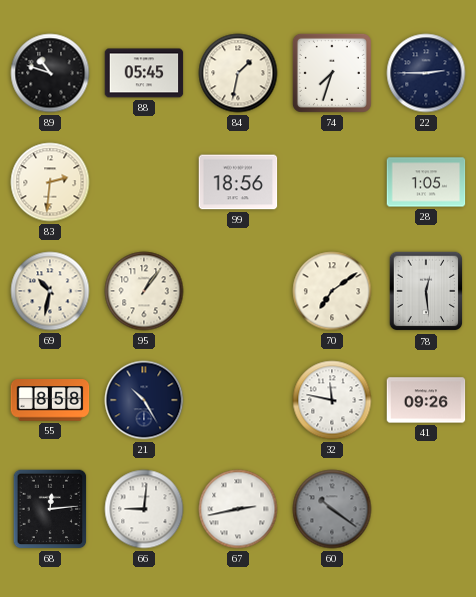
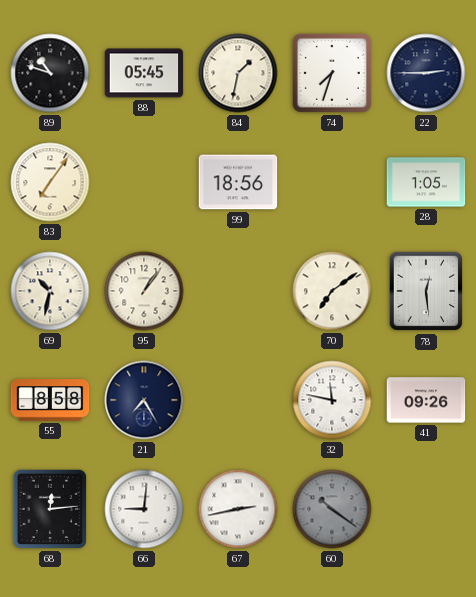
83: 2:31 -> 7:06
21: 10:25 -> 7:25
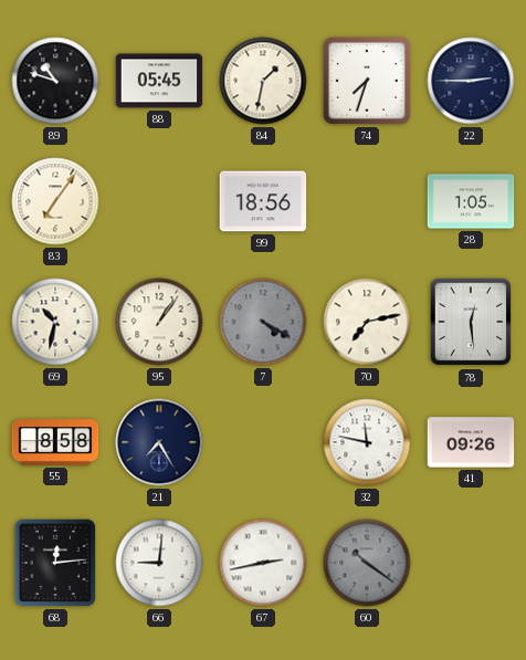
7: none -> 4:20
70: 7:09 -> 7:13
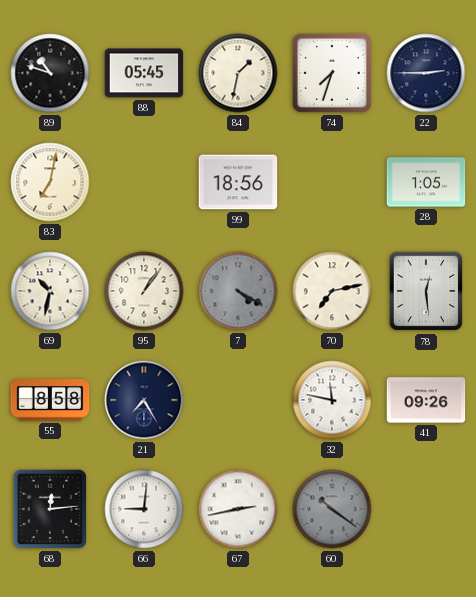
83: 7:06 -> 7:02
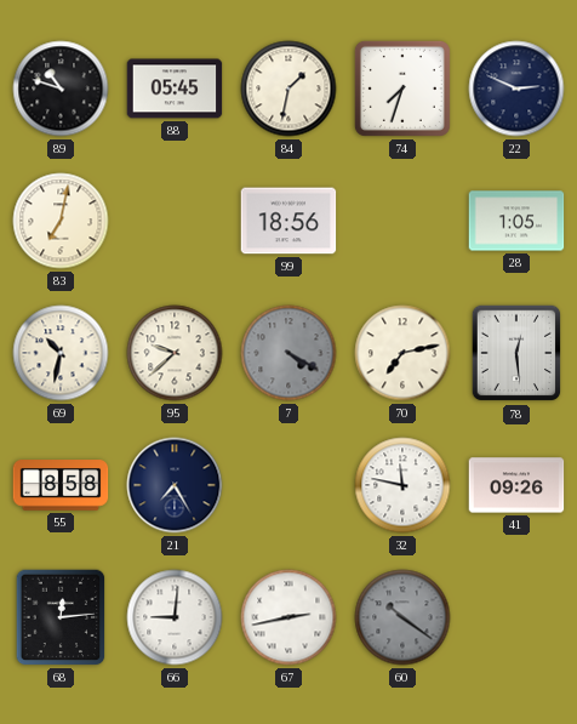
22: 2:45 -> 2:49
95: 1:06 -> 9:38
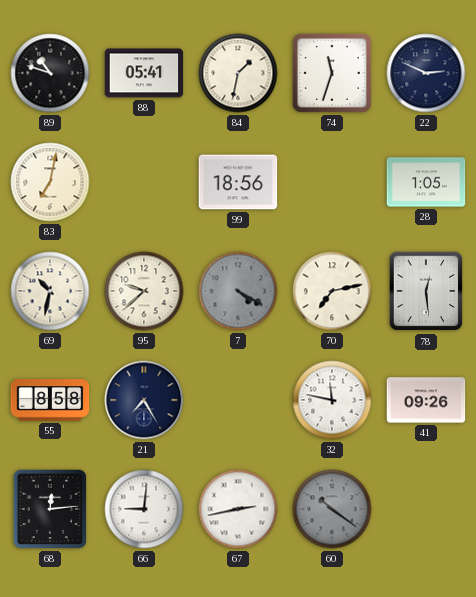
88: 05:45 -> 05:41
74: 7:33 -> 11:33
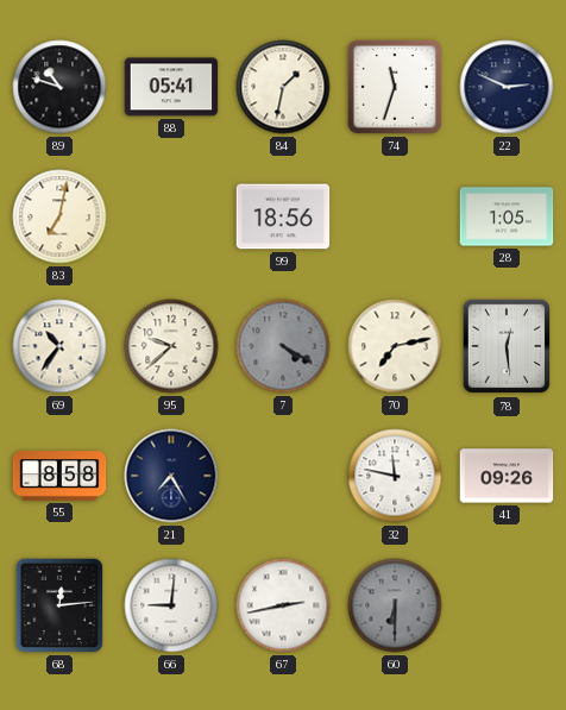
69: 10:32 -> 10:36
60: 10:21 -> 6:30
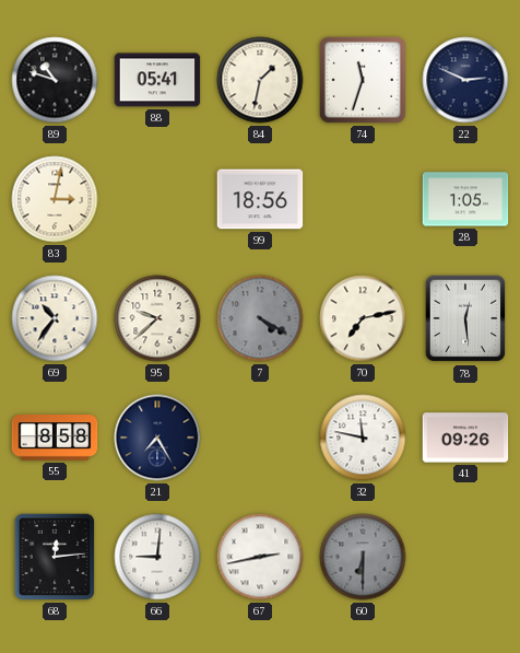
83: 7:02 -> 3:02
